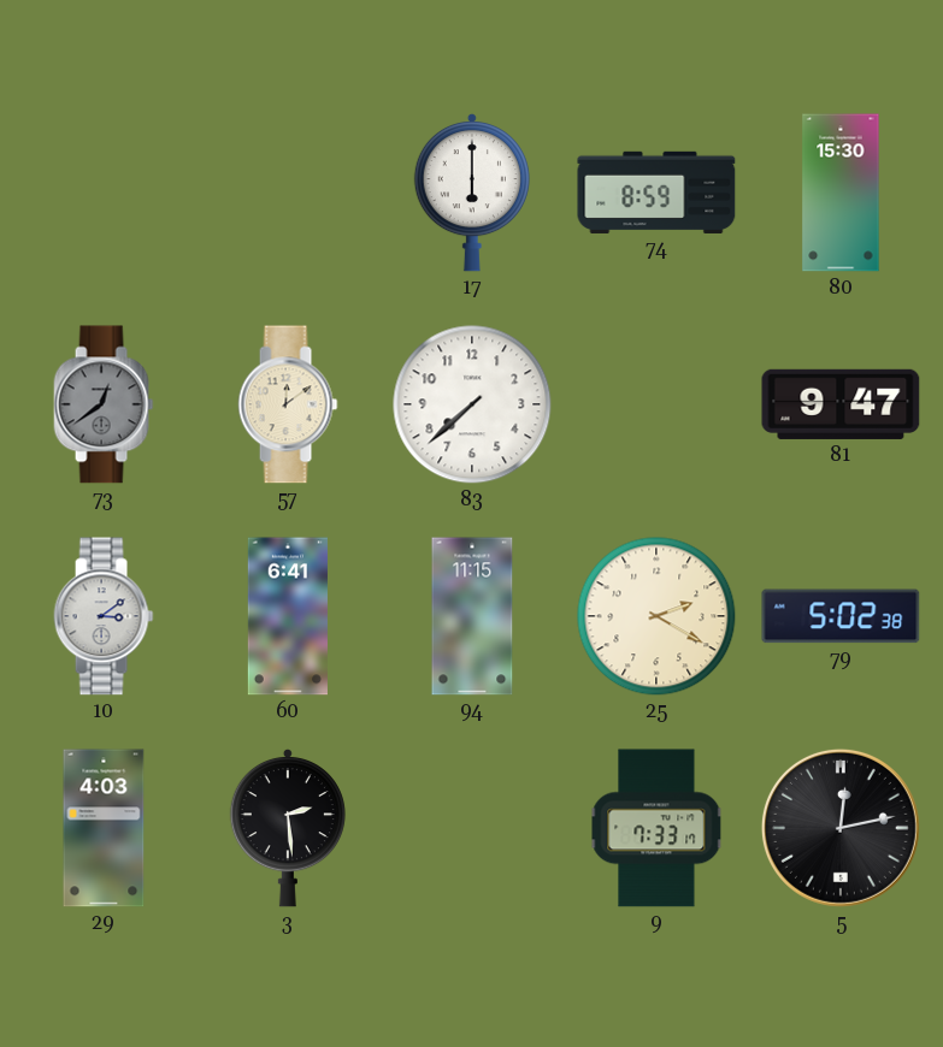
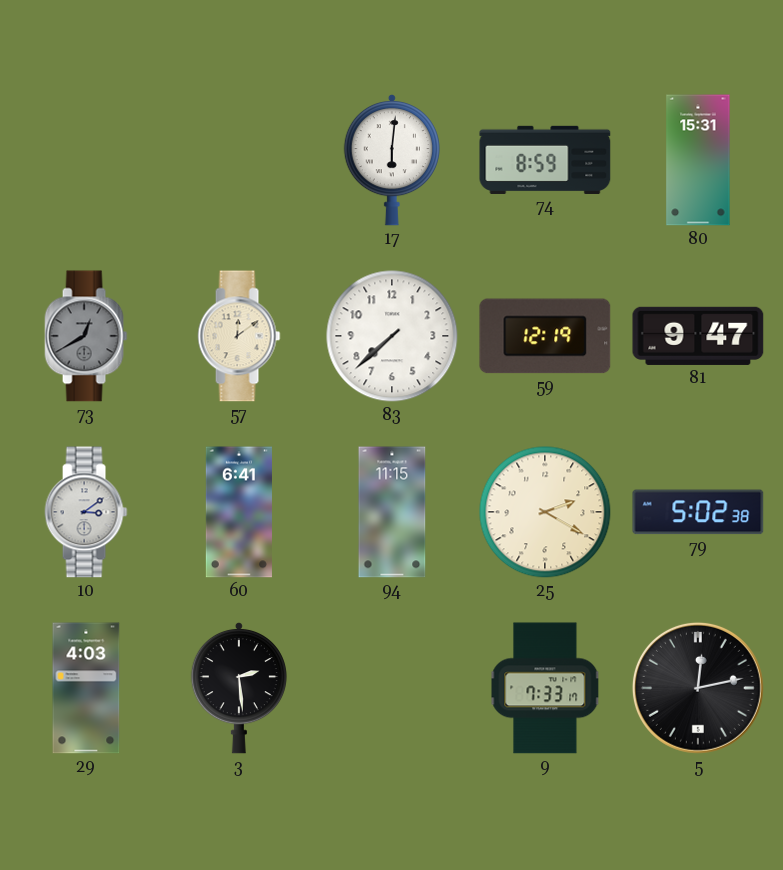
17: 6:00 -> 6:01
80: 15:30 -> 15:31
73: 12:39 -> 12:40
59: none -> 12:19
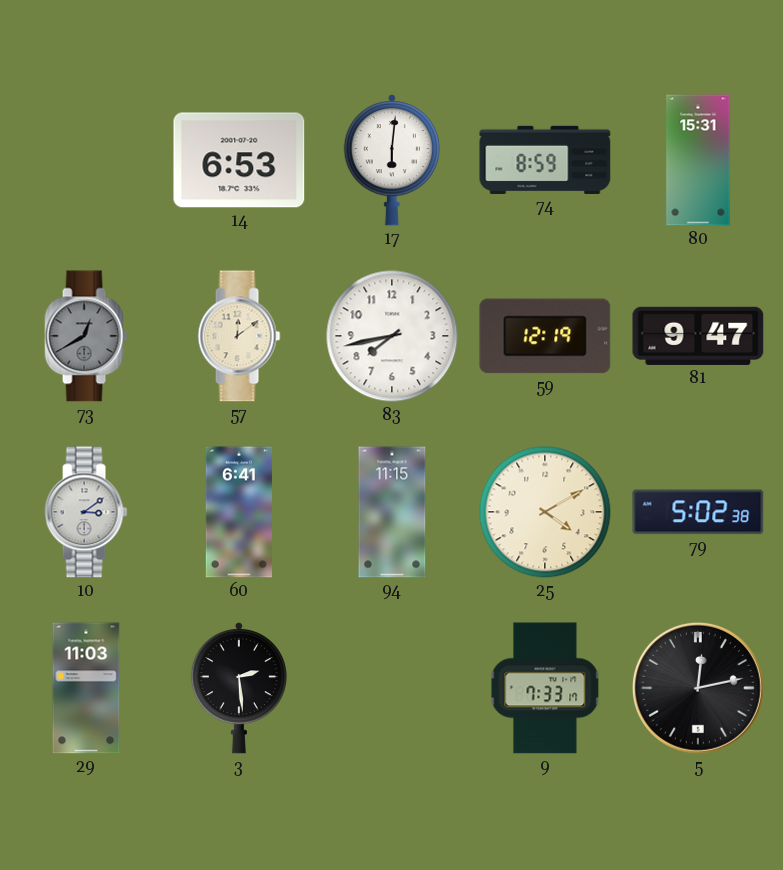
14: none -> 6:53
83: 7:38 -> 7:43
25: 2:20 -> 4:10
29: 4:03 -> 11:03
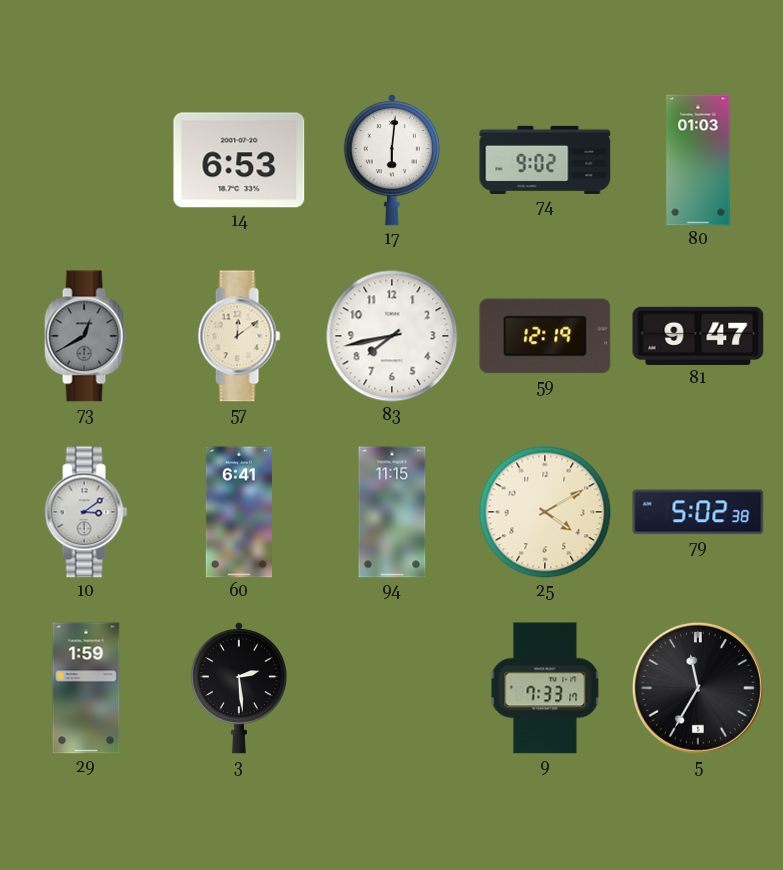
74: 8:59 -> 9:02
80: 15:31 -> 01:03
29: 11:03 -> 1:59
5: 12:13 -> 11:35
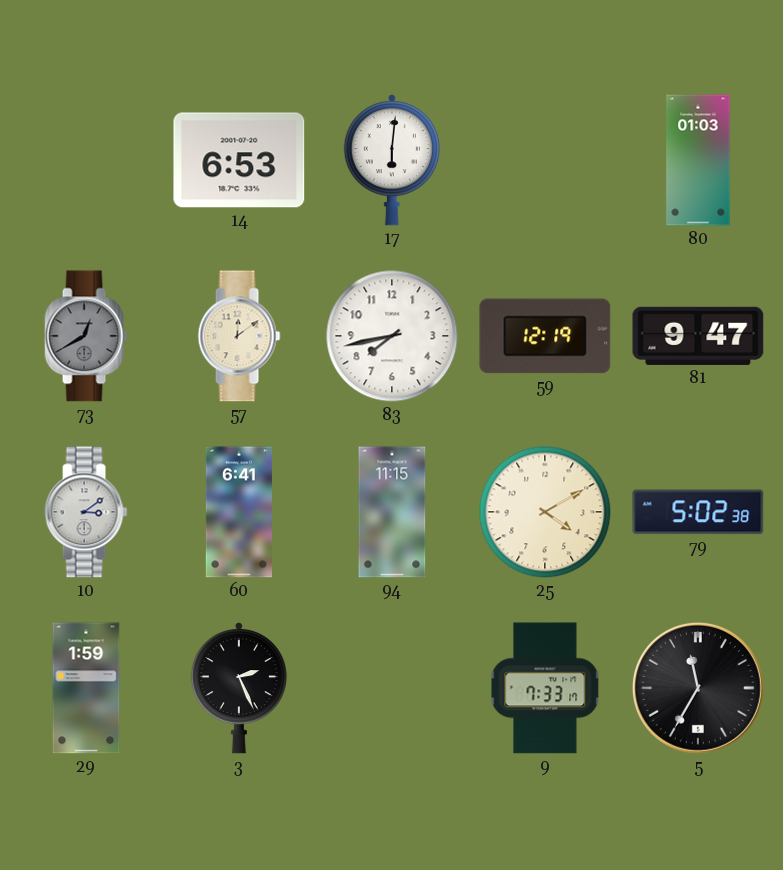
74: 9:02 -> none
3: 2:29 -> 2:26
